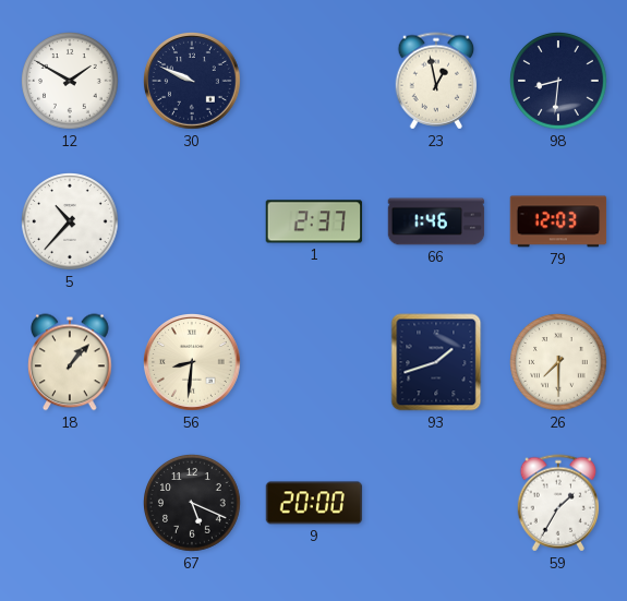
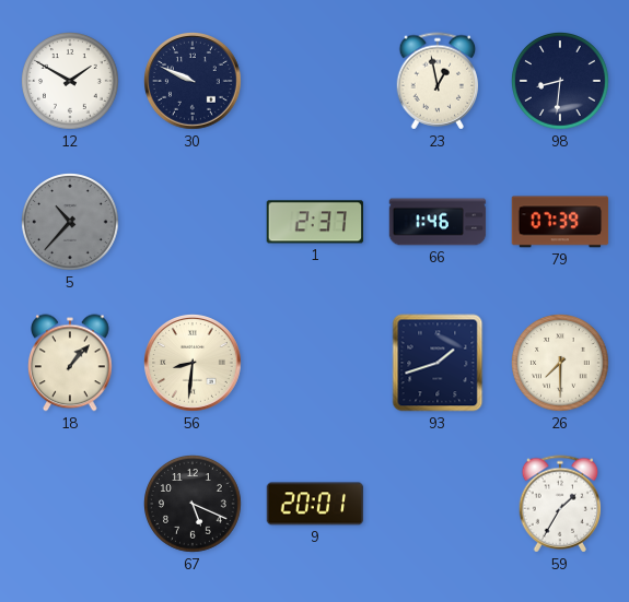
5 dial: white -> grey
79: 12:03 -> 07:39
9: 20:00 -> 20:01
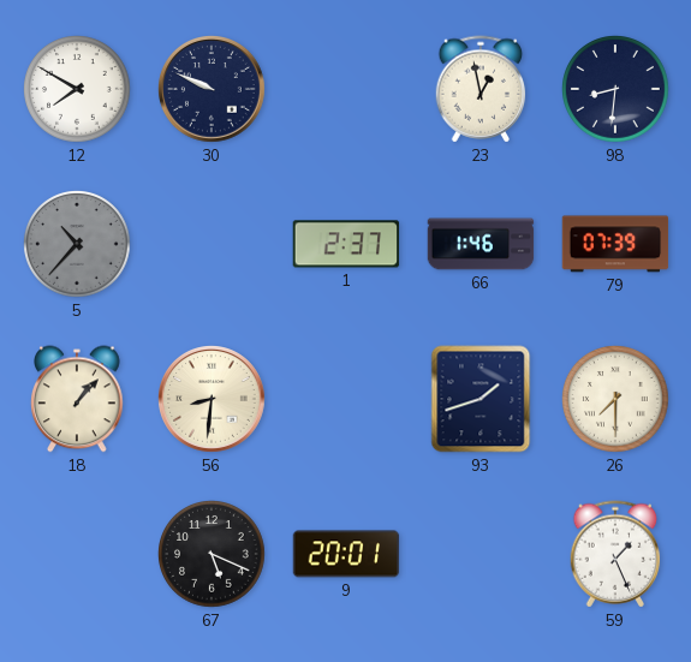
12: 1:50 -> 7:50
59: 1:35 -> 1:26
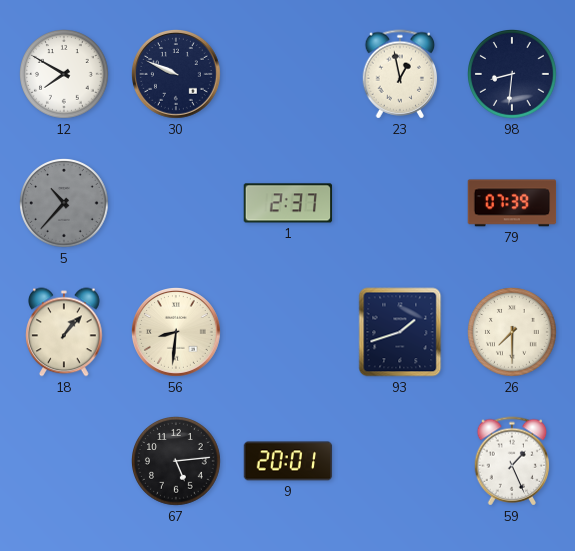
66: 1:46 -> none
67: 5:19 -> 5:14
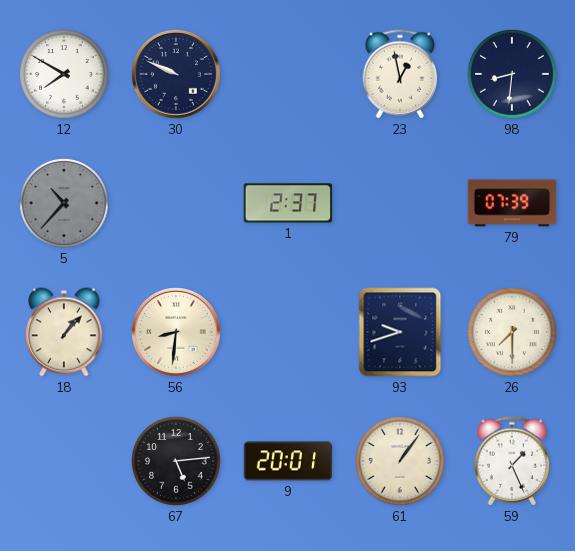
93: 1:42 -> 9:42
61: none -> 1:06
